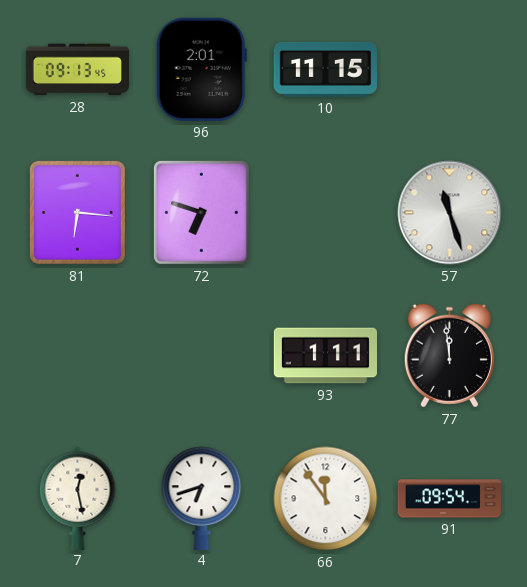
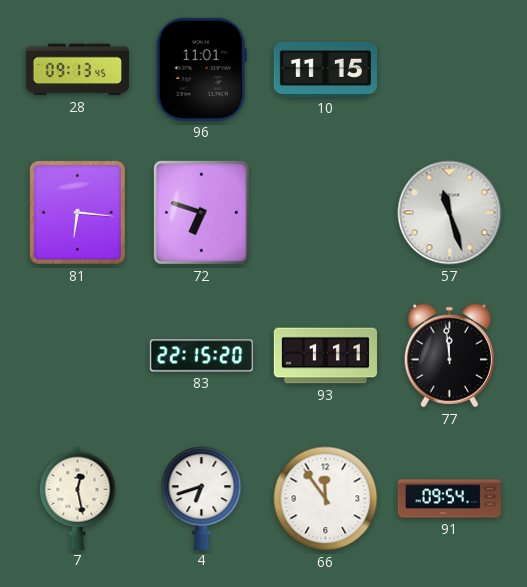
96: 2:01 -> 11:01
83: none -> 22:15
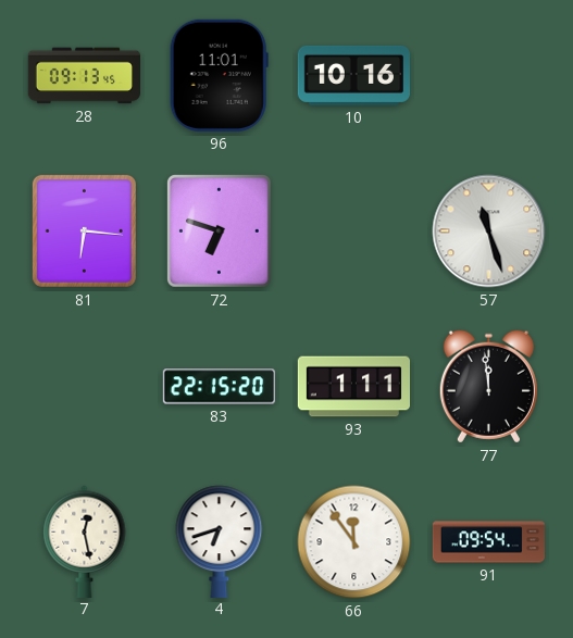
10: 11:15 -> 10:16
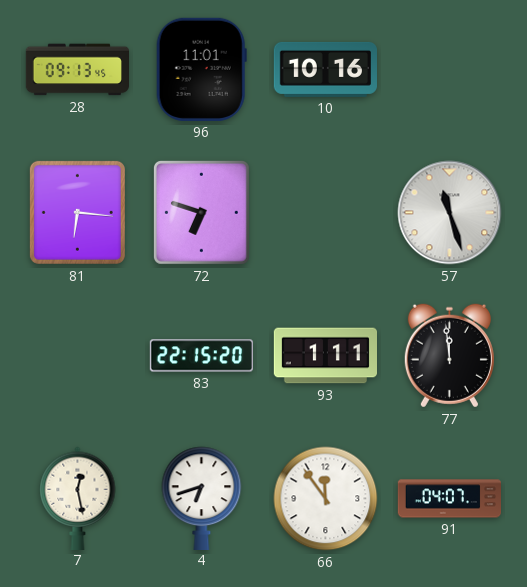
91: 09:54 -> 04:07
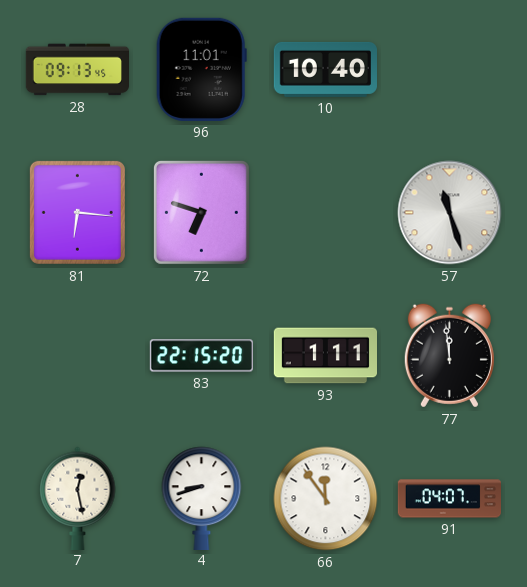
10: 10:16 -> 10:40
4: 6:42 -> 8:42
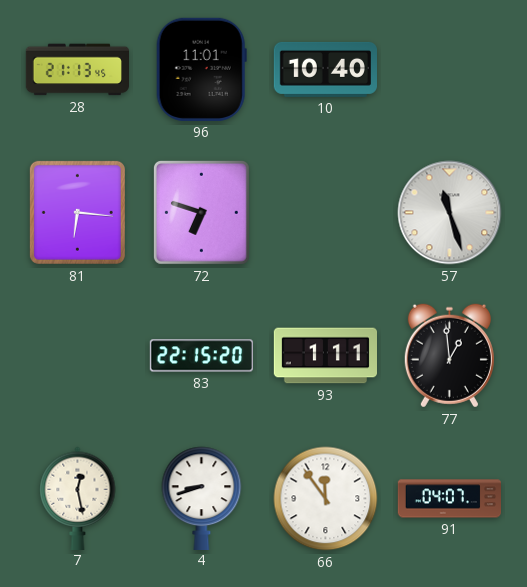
28: 09:13 -> 21:13
77: 11:59 -> 12:59
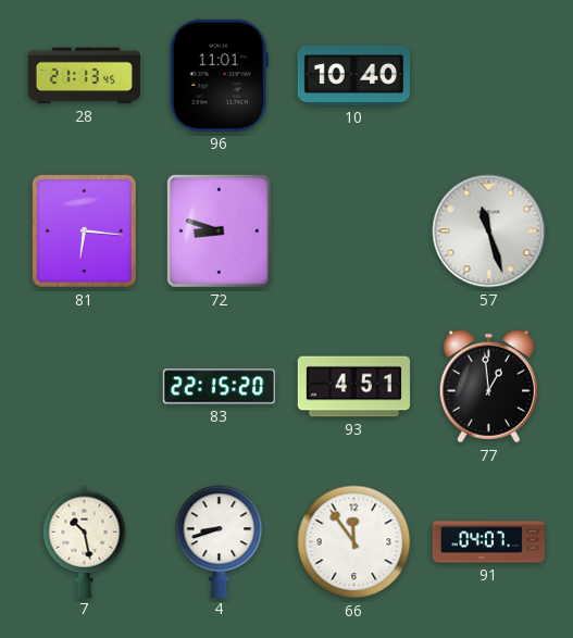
72: 6:48 -> 8:48
93: 1:11 -> 4:51
7: 12:28 -> 10:28
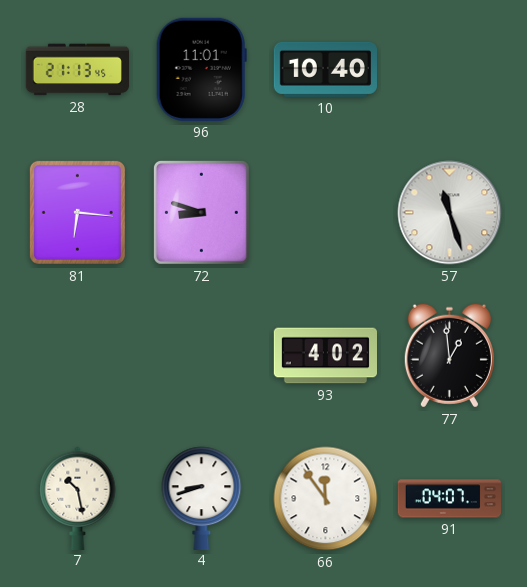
83: 22:15 -> none
93: 4:51 -> 4:02
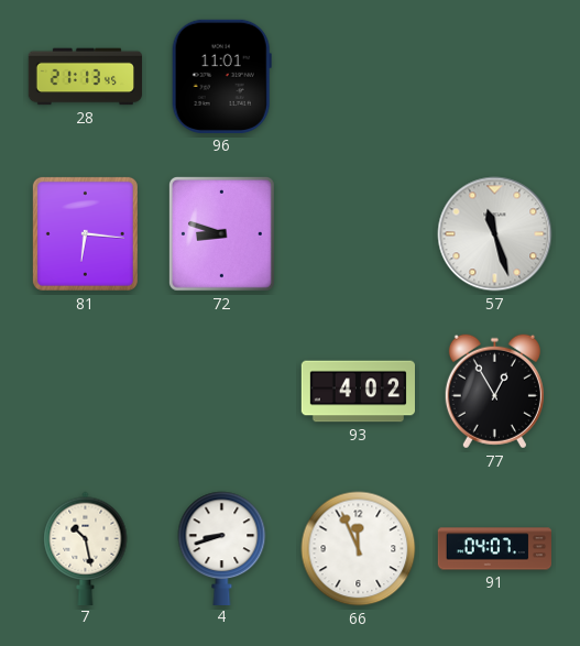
10: 10:40 -> none
77: 12:59 -> 12:55
66: 11:54 -> 11:56
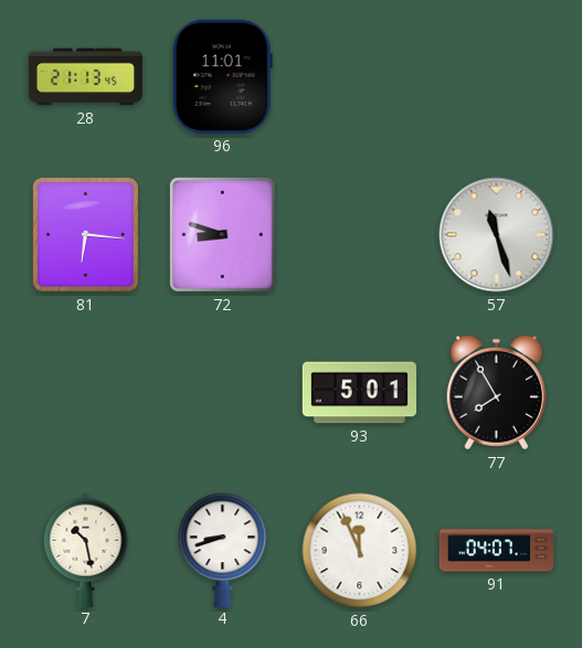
93: 4:02 -> 5:01
77: 12:55 -> 7:55
